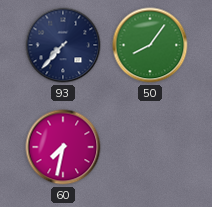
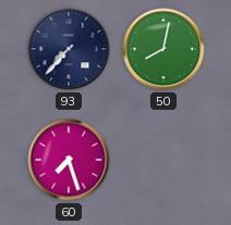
50: 8:06 -> 8:02
60: 7:32 -> 7:27
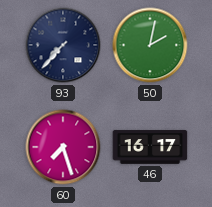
50: 8:02 -> 2:02
46: none -> 16:17
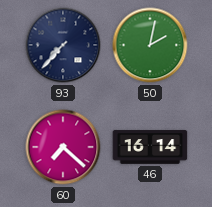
60: 7:27 -> 7:22
46: 16:17 -> 16:14
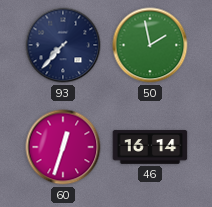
50: 2:02 -> 1:58
60: 7:22 -> 12:33
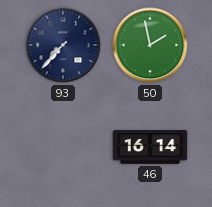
60: 12:33 -> none
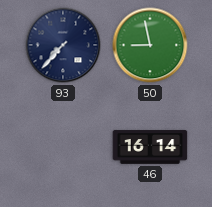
50: 1:58 -> 8:58
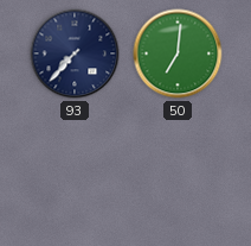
50: 8:58 -> 7:01
46: 16:14 -> none
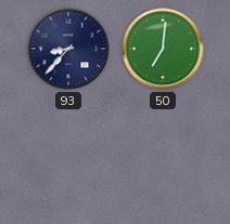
93: 7:37 -> 8:37
